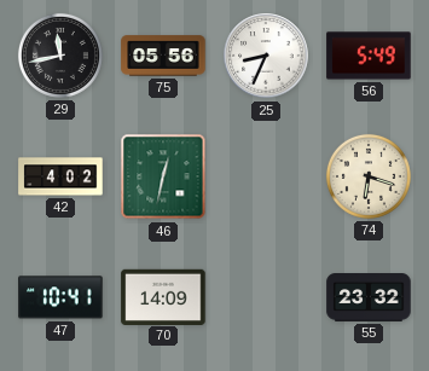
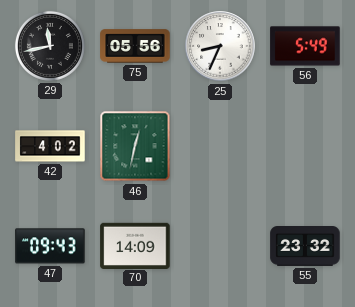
74: 6:18 -> none
47: 10:41 -> 09:43
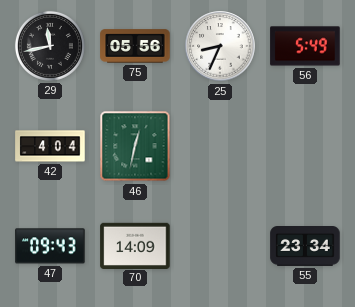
42: 4:02 -> 4:04
55: 23:32 -> 23:34
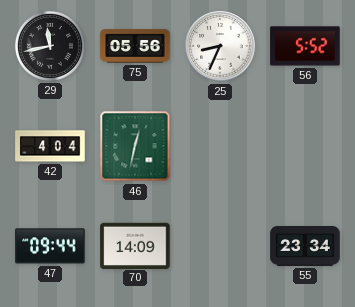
56: 5:49 -> 5:52
47: 09:43 -> 09:44
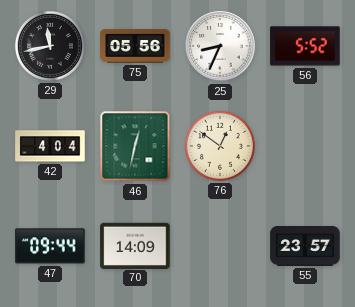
76: none -> 12:51
55: 23:34 -> 23:57
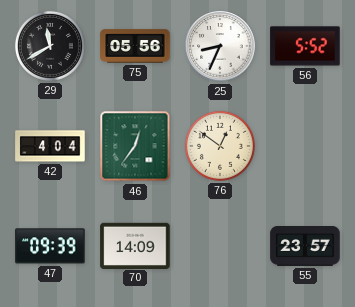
29: 11:43 -> 11:40
46: 12:32 -> 12:36
47: 09:44 -> 09:39
